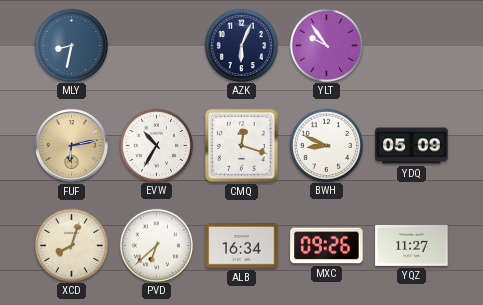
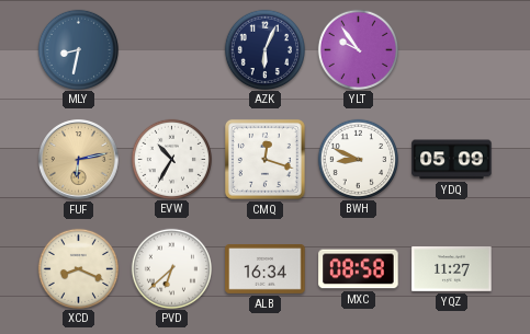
XCD: 8:03 -> 8:19
MXC: 09:26 -> 08:58
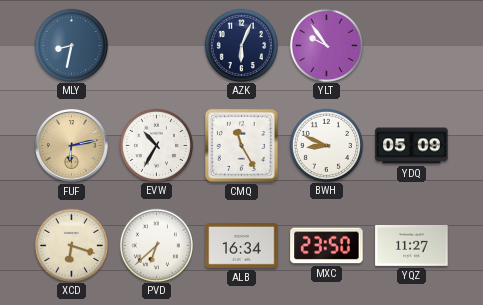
CMQ: 12:18 -> 11:25
XCD: 8:19 -> 6:18
MXC: 08:58 -> 23:50
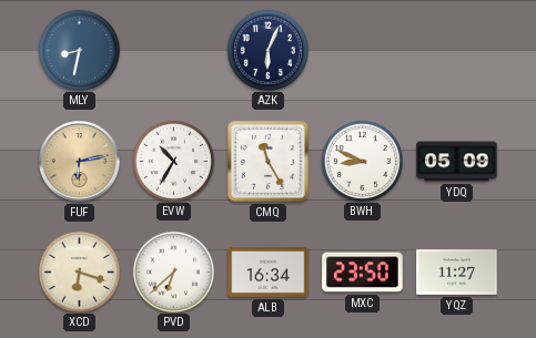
YLT: 9:54 -> none
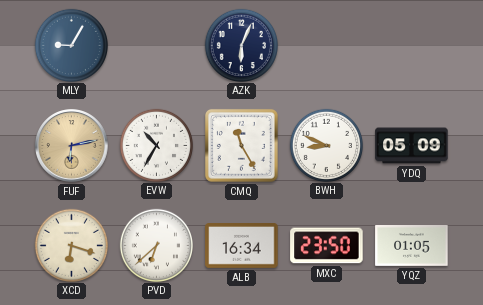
MLY: 8:32 -> 9:05
YQZ: 11:27 -> 01:05
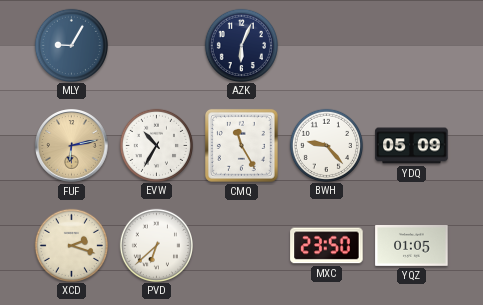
BWH: 8:49 -> 9:23
XCD: 6:18 -> 2:18
ALB: 16:34 -> none
